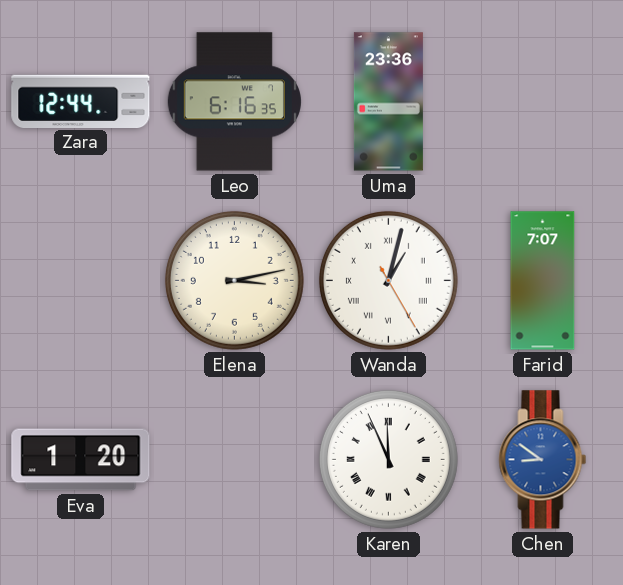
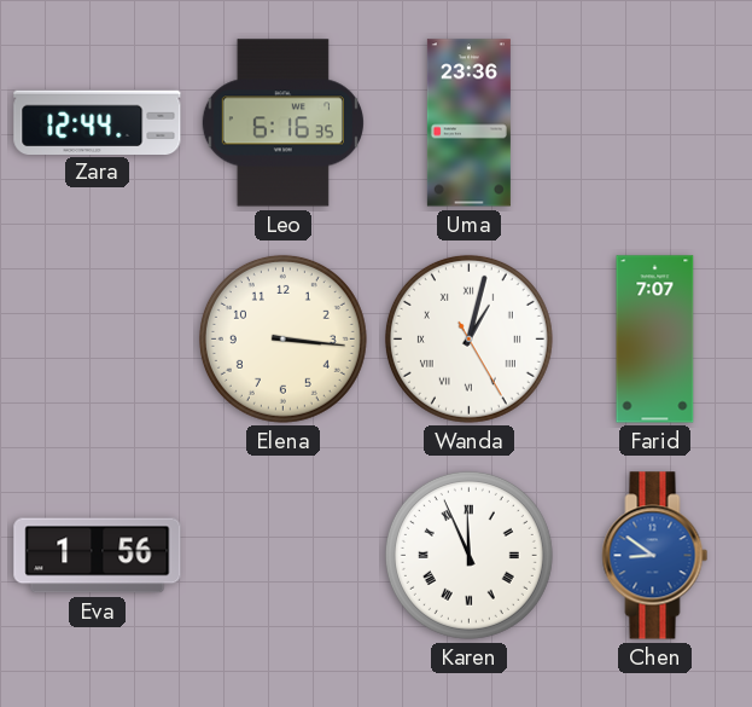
Elena: 3:13 -> 3:16
Eva: 1:20 -> 1:56
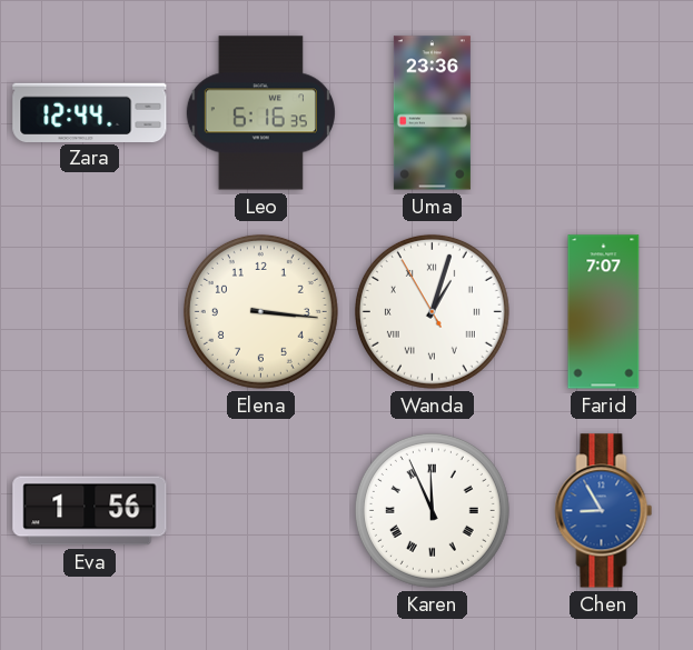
Wanda: 1:02:25 -> 1:02:55
Chen: 8:51 -> 8:55
